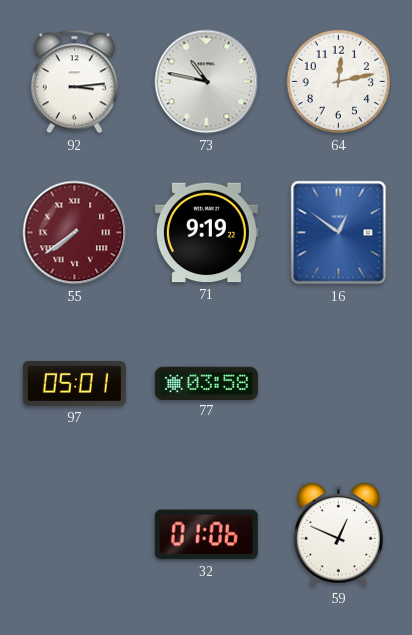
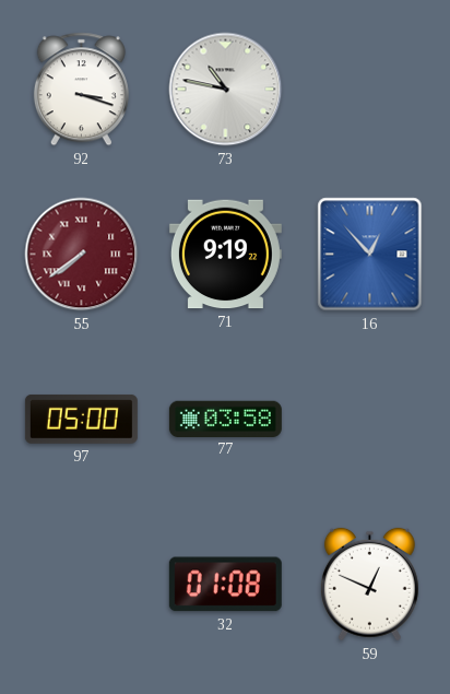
92: 3:14 -> 3:18
64: 12:13 -> none
16: 12:51 -> 12:53
97: 05:01 -> 05:00
32: 01:06 -> 01:08
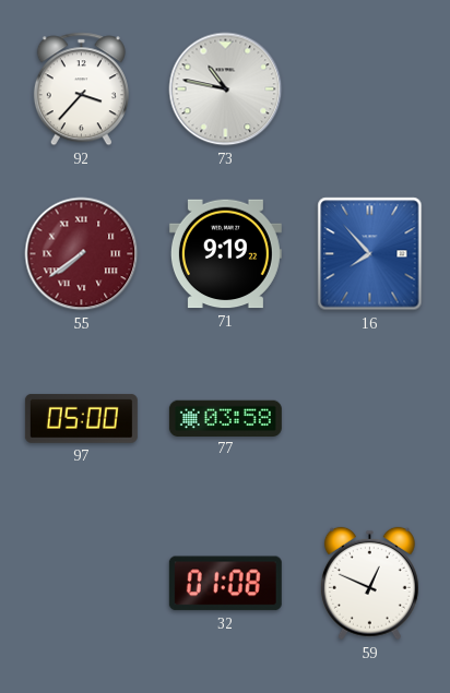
92: 3:18 -> 3:37
16: 12:53 -> 7:53
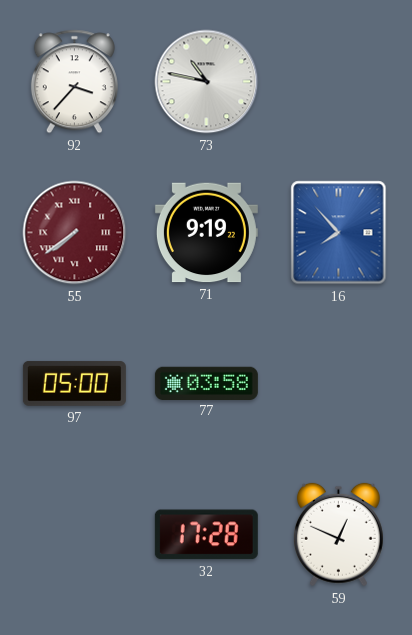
32: 01:08 -> 17:28
